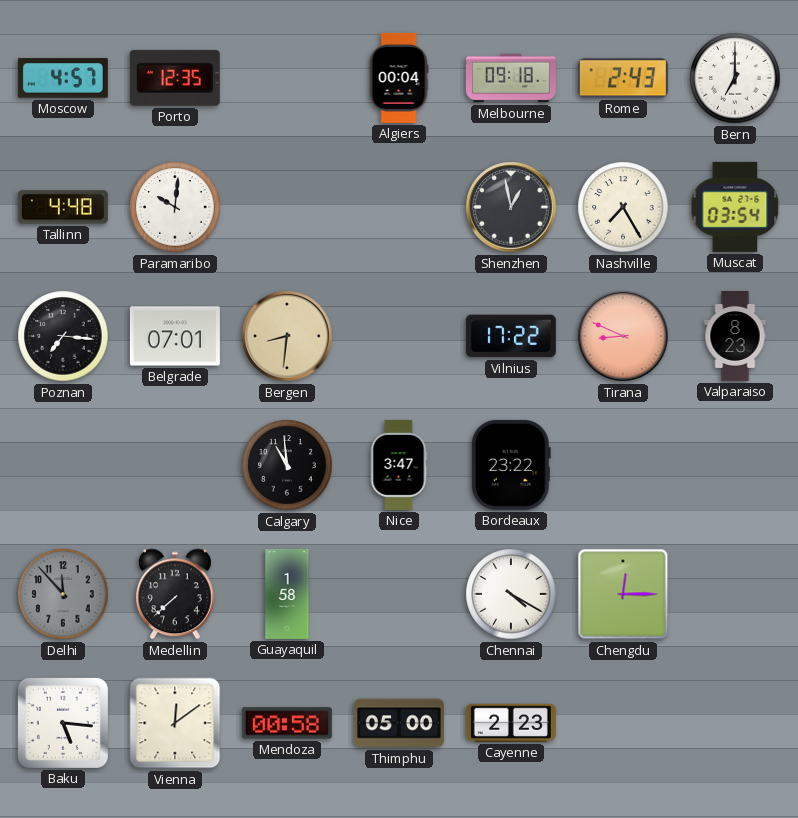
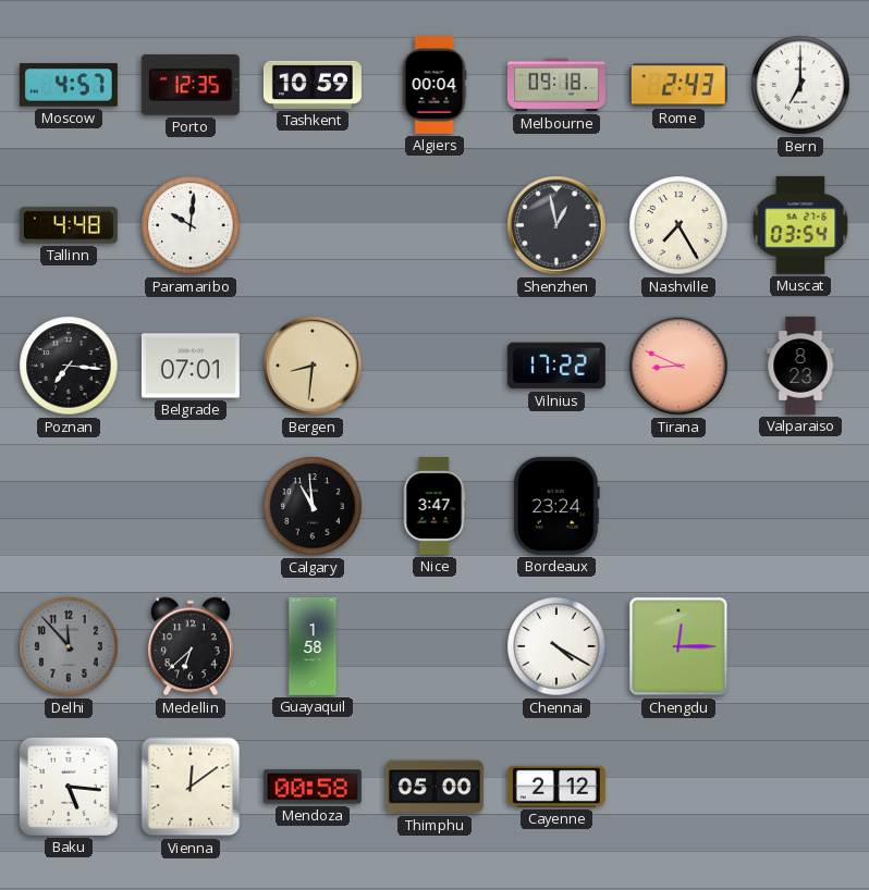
Tashkent: none -> 10:59
Bordeaux: 23:22 -> 23:24
Medellin: 7:38 -> 6:38
Cayenne: 2:23 -> 2:12
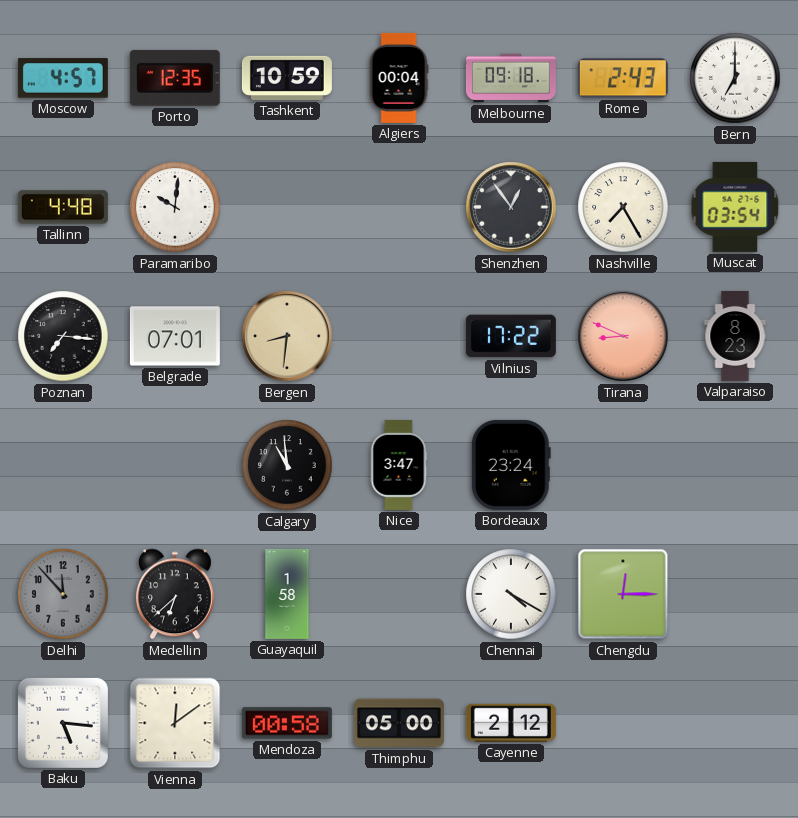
Shenzhen: 12:58 -> 12:54
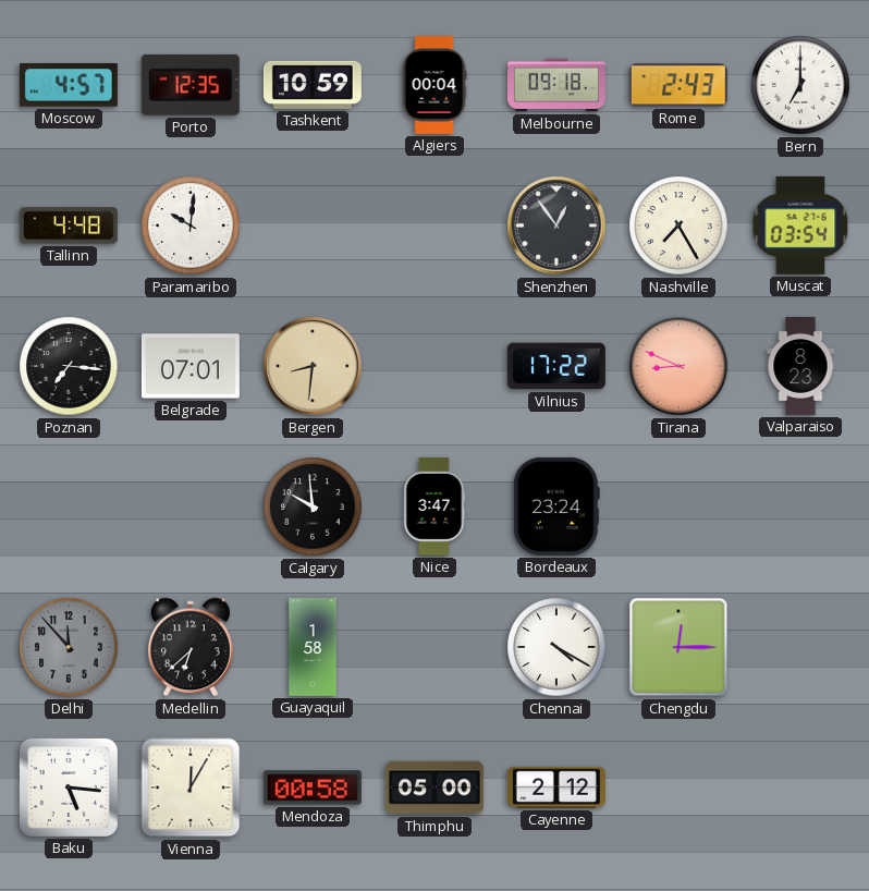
Calgary: 10:59 -> 9:59
Vienna: 12:09 -> 12:05
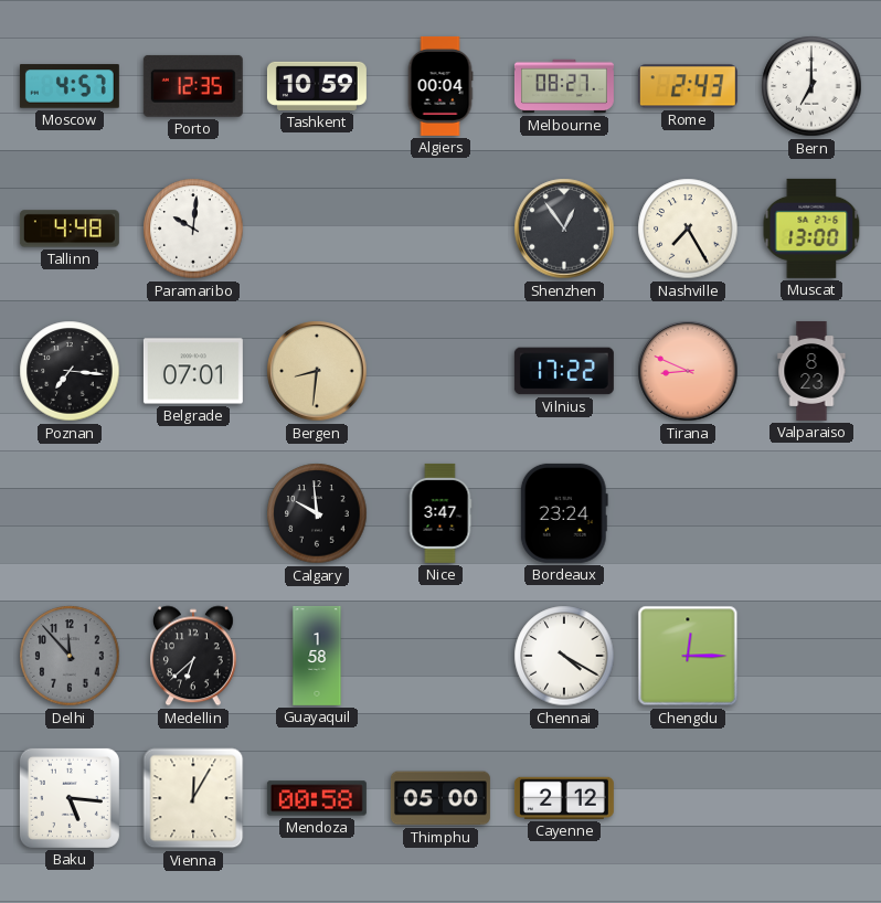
Melbourne: 09:18 -> 08:27
Muscat: 03:54 -> 13:00
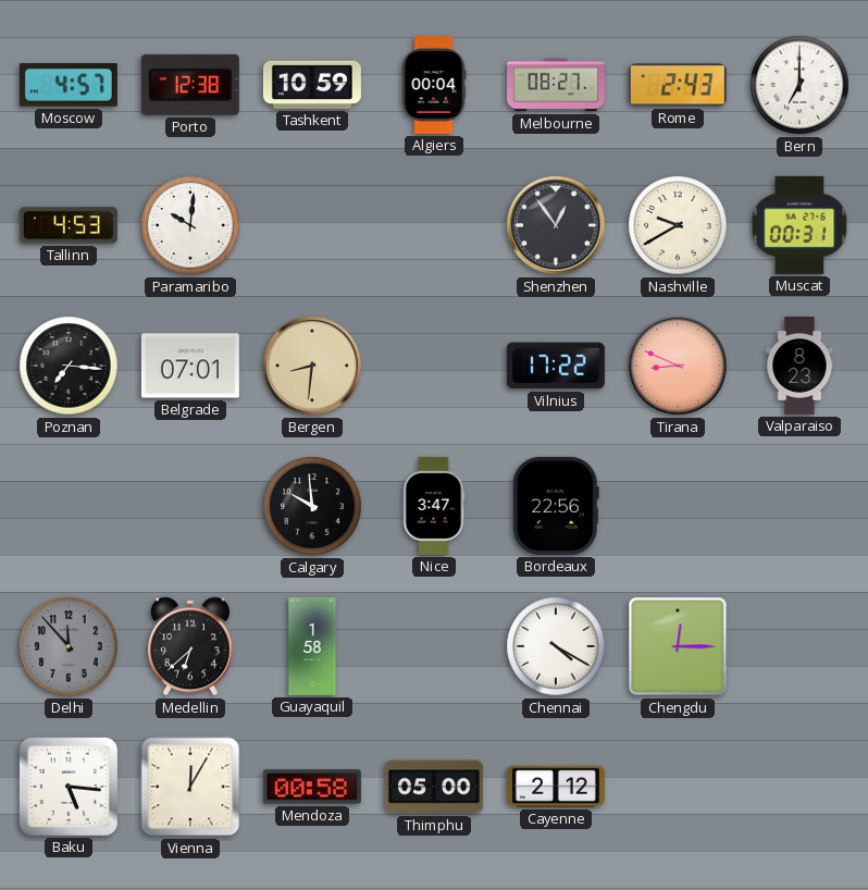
Porto: 12:35 -> 12:38
Tallinn: 4:48 -> 4:53
Nashville: 7:25 -> 9:40
Muscat: 13:00 -> 00:31
Bordeaux: 23:24 -> 22:56
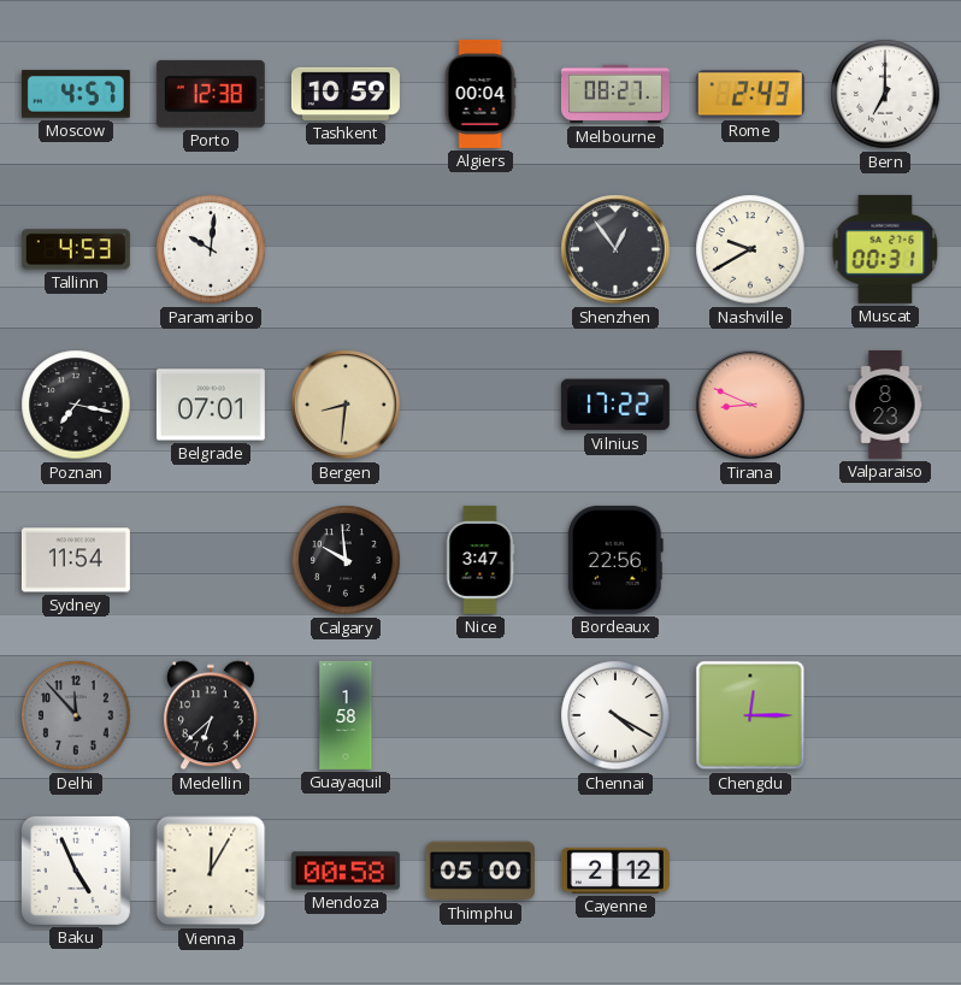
Poznan: 7:16 -> 7:17
Sydney: none -> 11:54
Baku: 5:16 -> 4:56
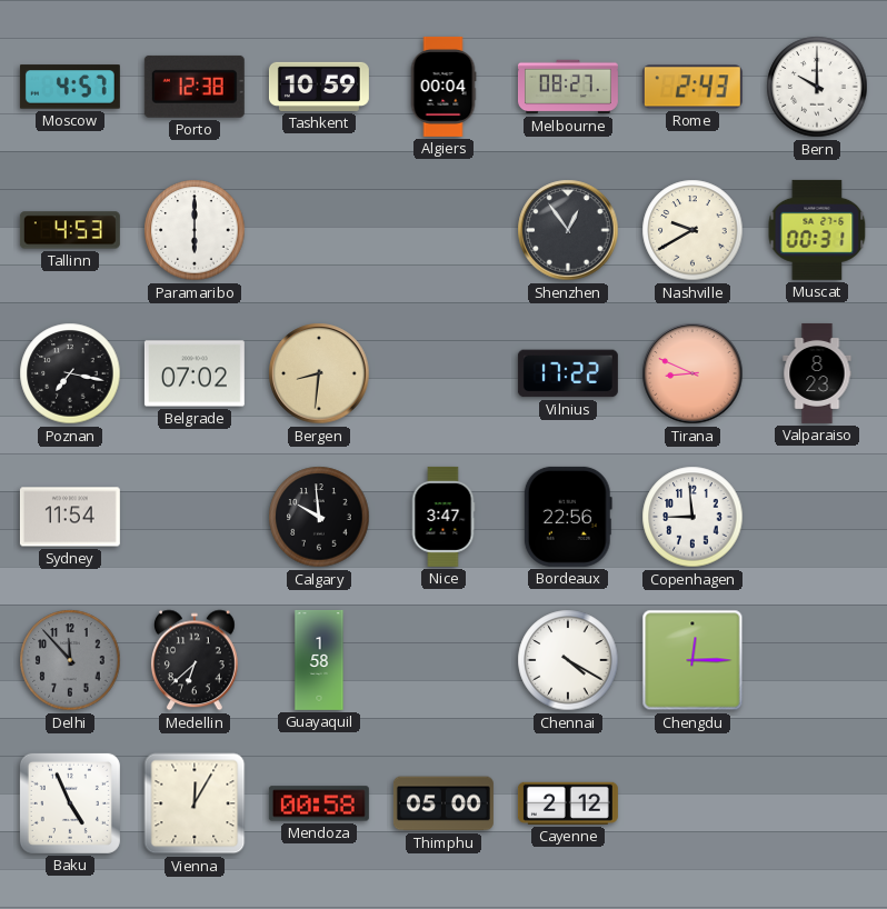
Bern: 7:00 -> 10:00
Paramaribo: 10:01 -> 6:00
Belgrade: 07:01 -> 07:02
Copenhagen: none -> 8:59
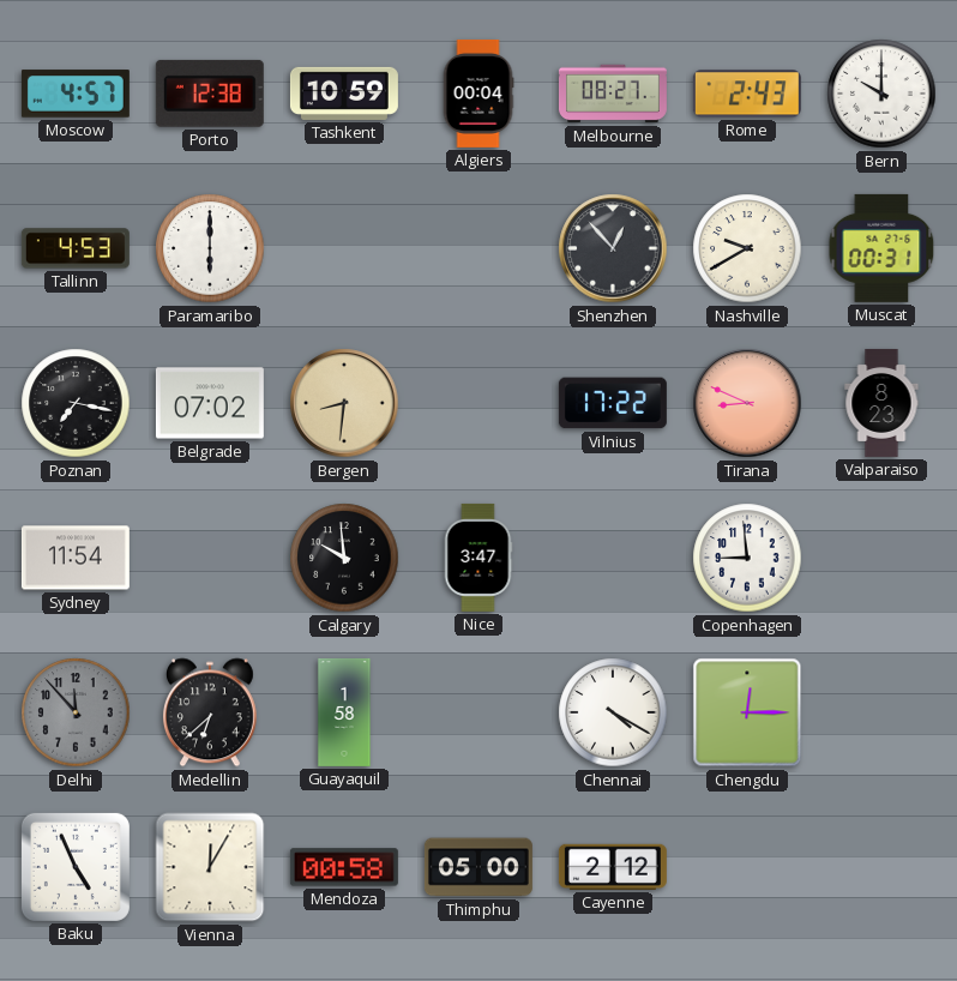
Shenzhen: 12:54 -> 12:53
Bordeaux: 22:56 -> none
